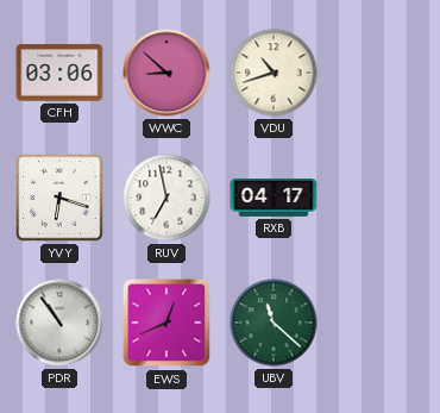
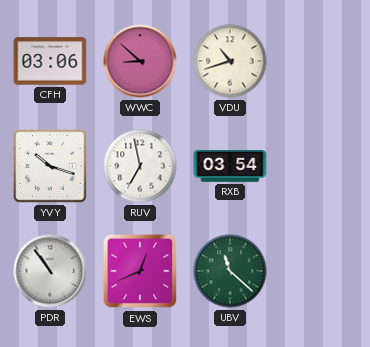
YVY: 6:18 -> 10:18
RXB: 04:17 -> 03:54
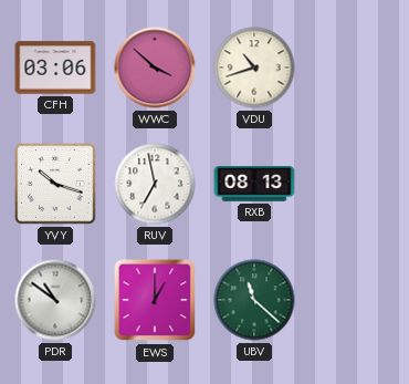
WWC: 8:52 -> 3:52
RXB: 03:54 -> 08:13
PDR: 10:54 -> 10:51
EWS: 12:41 -> 1:00
